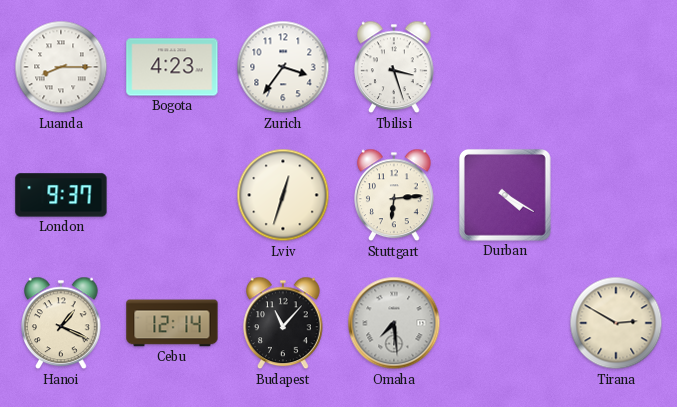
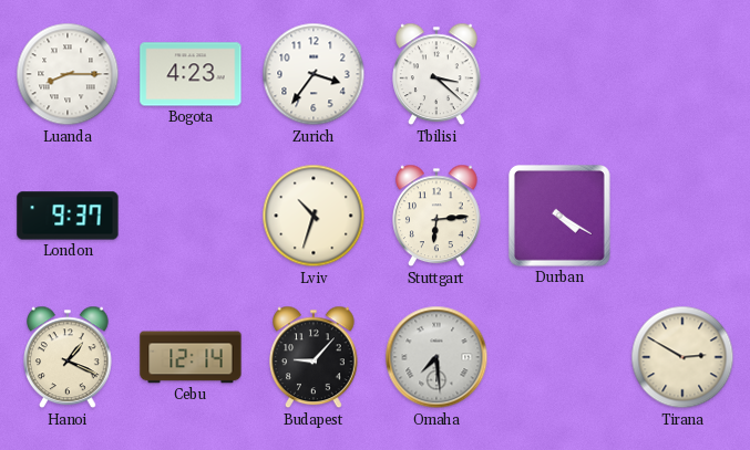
Tbilisi: 3:27 -> 3:22
Lviv: 12:33 -> 10:33
Budapest: 11:07 -> 9:07
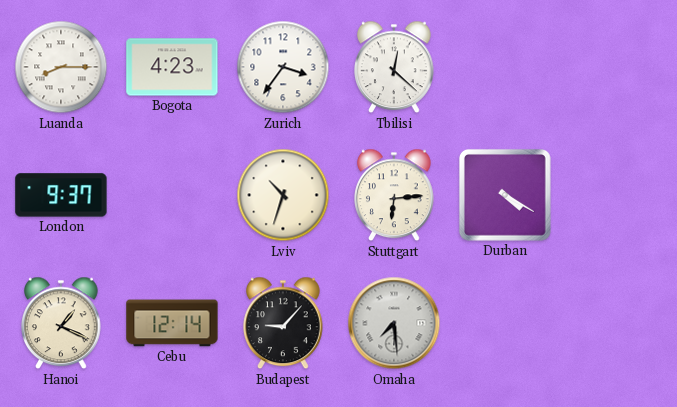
Tbilisi: 3:22 -> 12:22
Tirana: 2:50 -> none
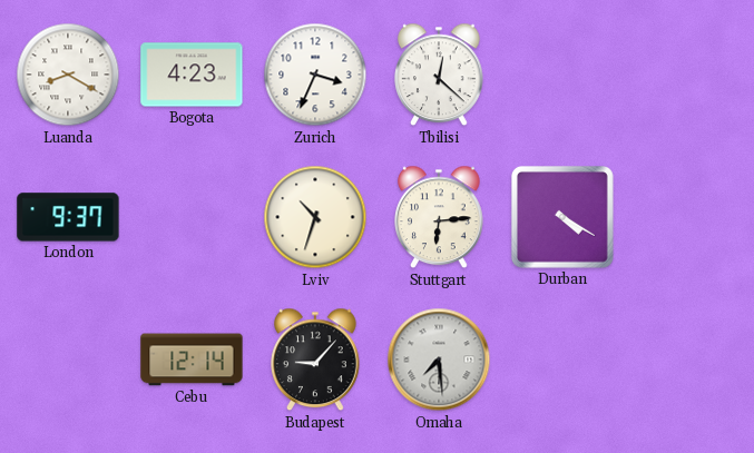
Luanda: 8:15 -> 8:20
Zurich: 3:36 -> 3:34
Hanoi: 1:19 -> none
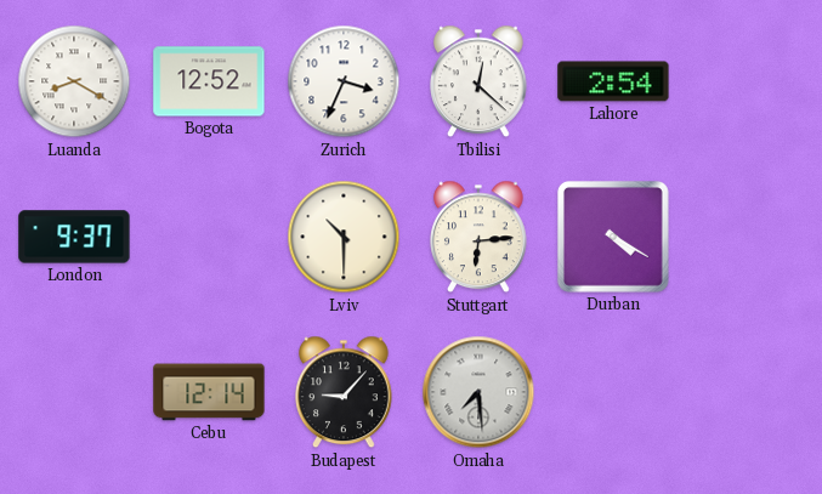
Bogota: 4:23 -> 12:52
Lahore: none -> 2:54
Lviv: 10:33 -> 10:30
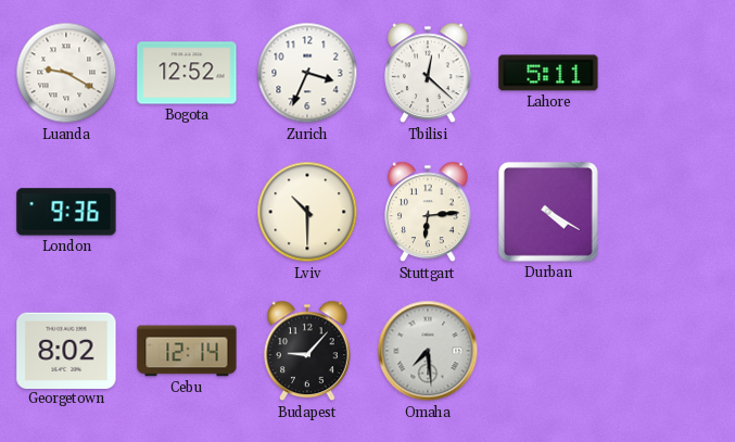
Luanda: 8:20 -> 9:20
Lahore: 2:54 -> 5:11
London: 9:37 -> 9:36
Georgetown: none -> 8:02
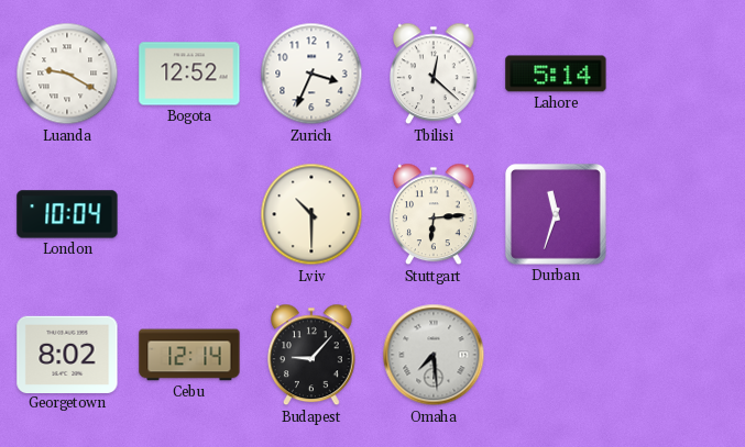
Lahore: 5:11 -> 5:14
London: 9:36 -> 10:04
Durban: 4:20 -> 11:33
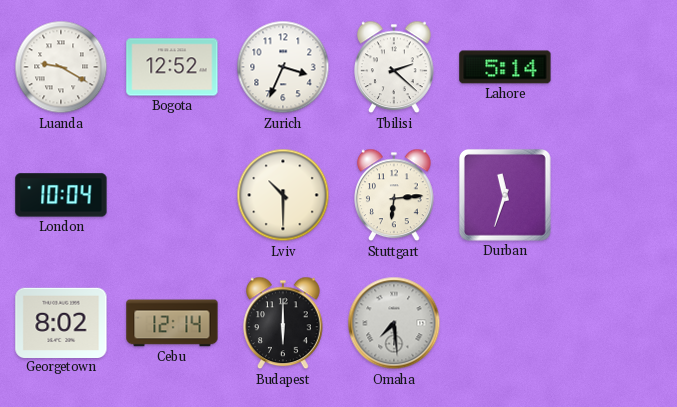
Tbilisi: 12:22 -> 2:22
Budapest: 9:07 -> 6:00
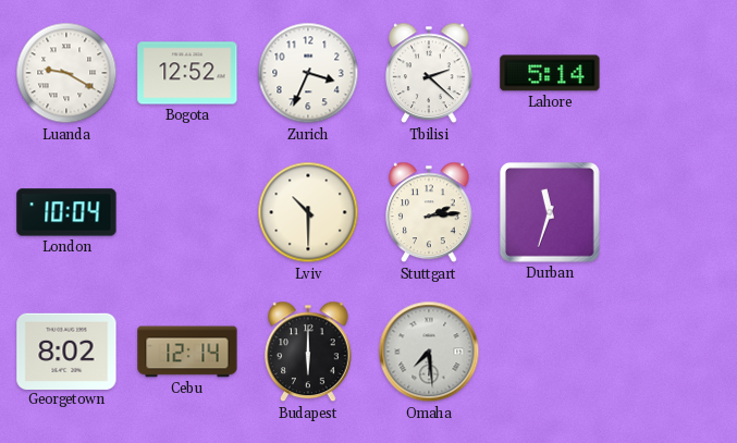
Stuttgart: 6:14 -> 2:14
